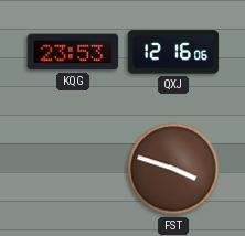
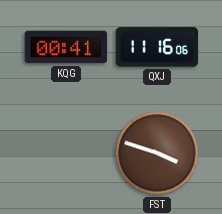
KQG: 23:53 -> 00:41
QXJ: 12:16 -> 11:16
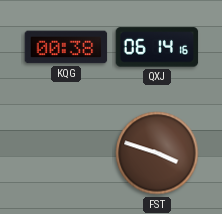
KQG: 00:41 -> 00:38
QXJ: 11:16 -> 06:14
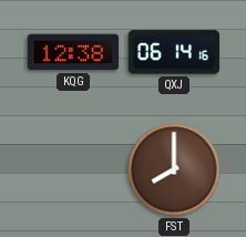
KQG: 00:38 -> 12:38
FST: 3:48 -> 8:00
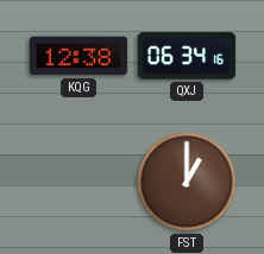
QXJ: 06:14 -> 06:34
FST: 8:00 -> 1:00
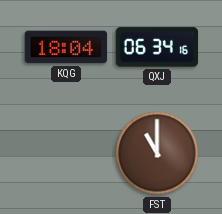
KQG: 12:38 -> 18:04
FST: 1:00 -> 11:00
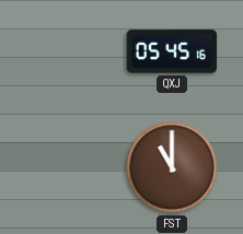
KQG: 18:04 -> none
QXJ: 06:34 -> 05:45
